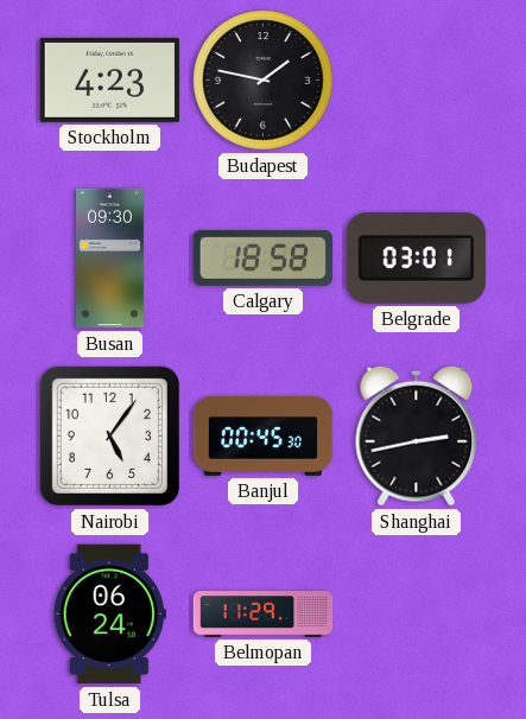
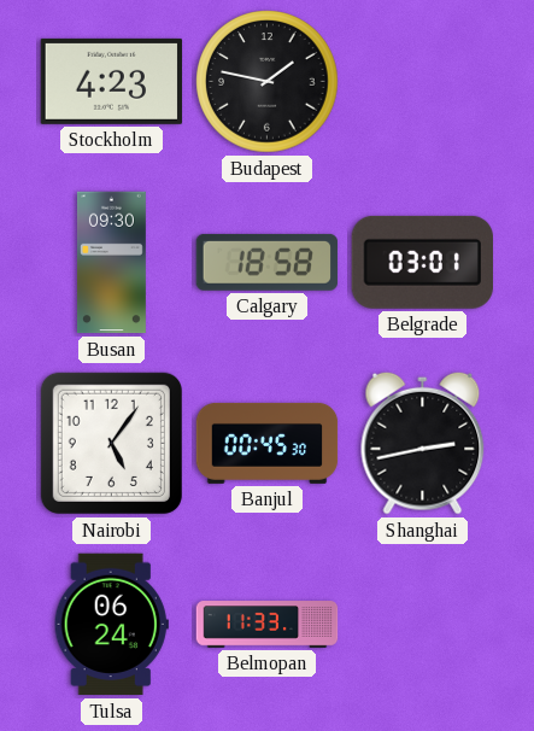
Belmopan: 11:29 -> 11:33
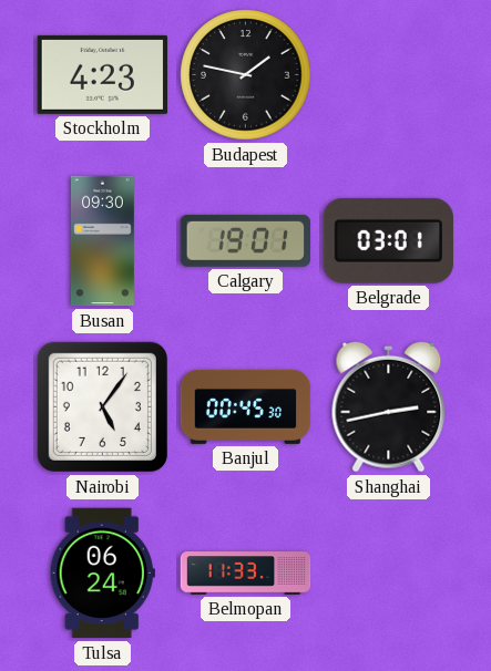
Calgary: 18:58 -> 19:01
